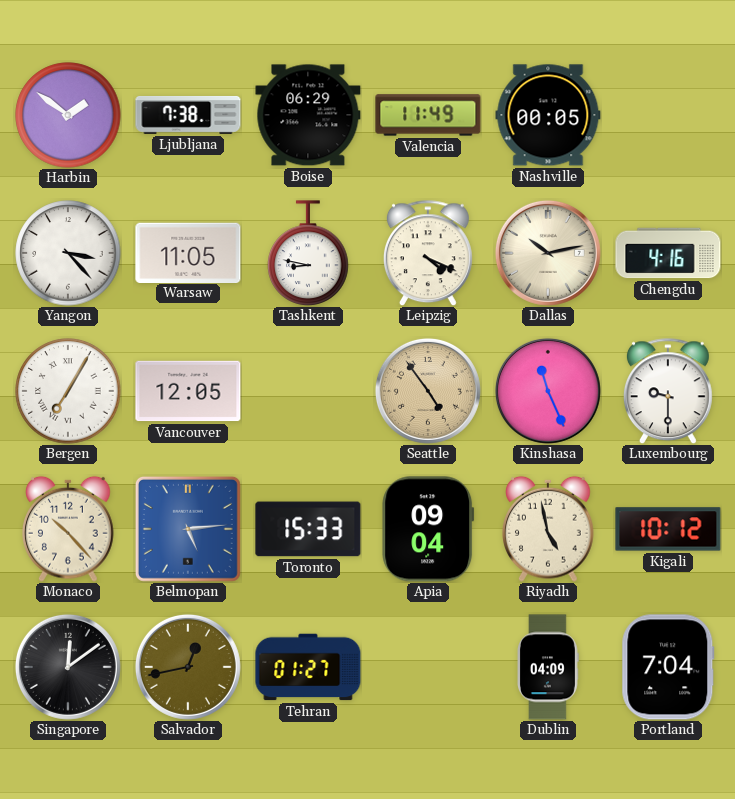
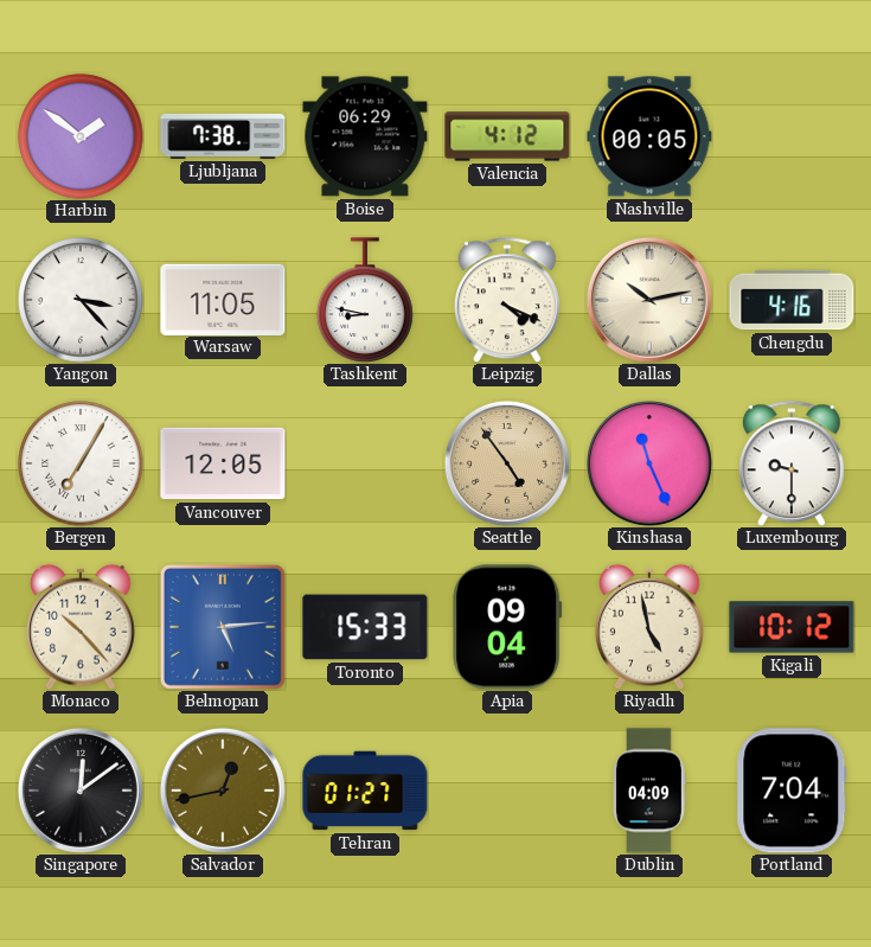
Valencia: 11:49 -> 4:12
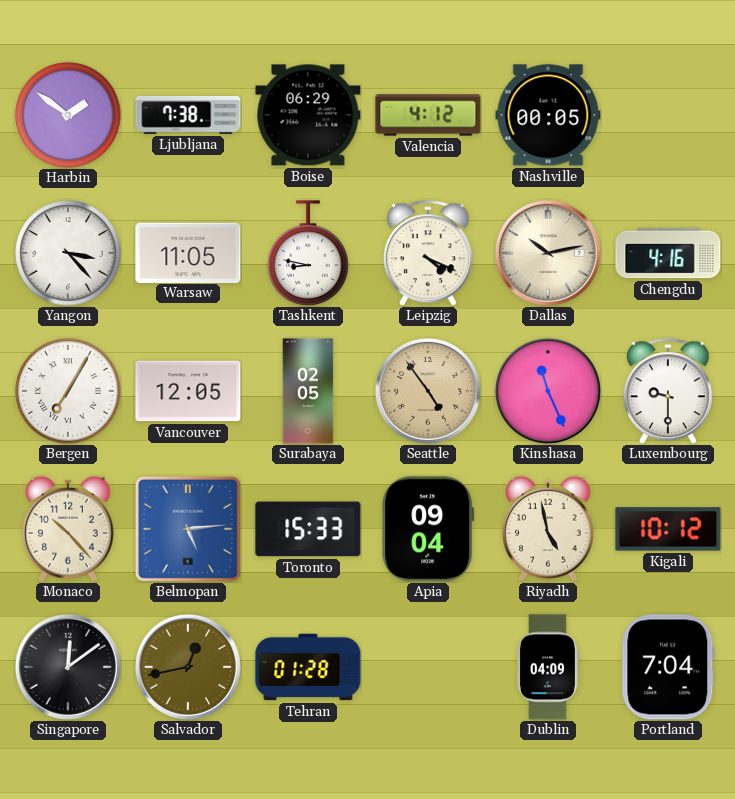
Surabaya: none -> 02:05
Tehran: 01:27 -> 01:28
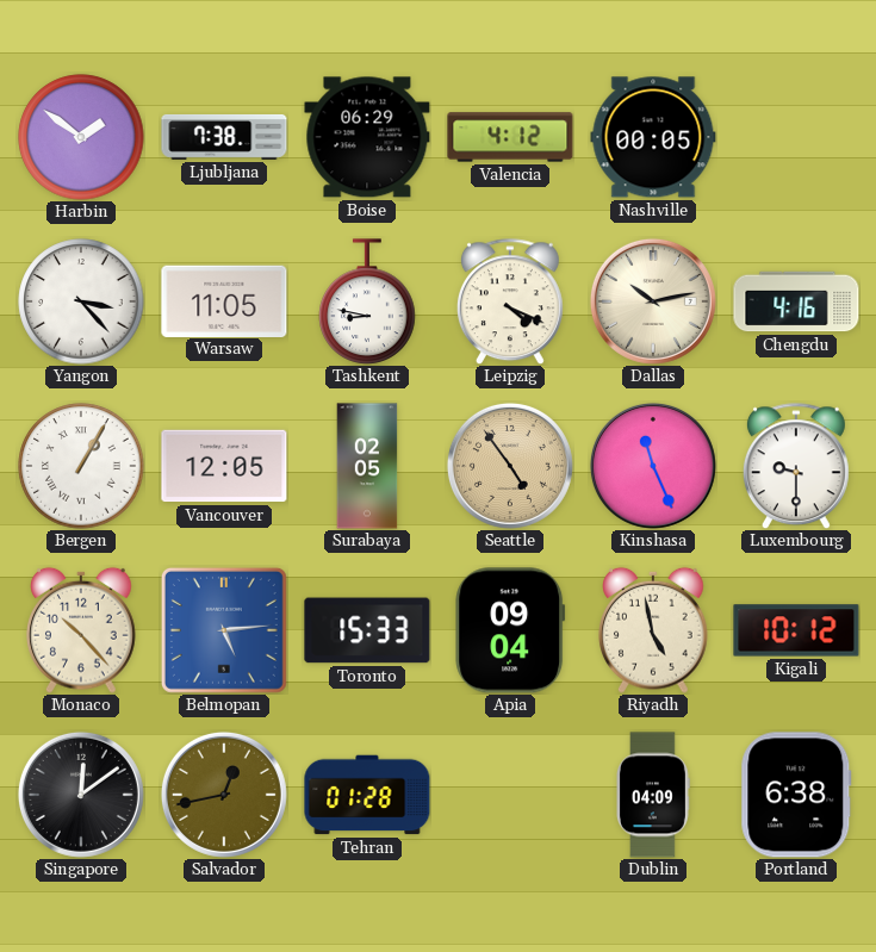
Bergen: 7:05 -> 1:05
Portland: 7:04 -> 6:38
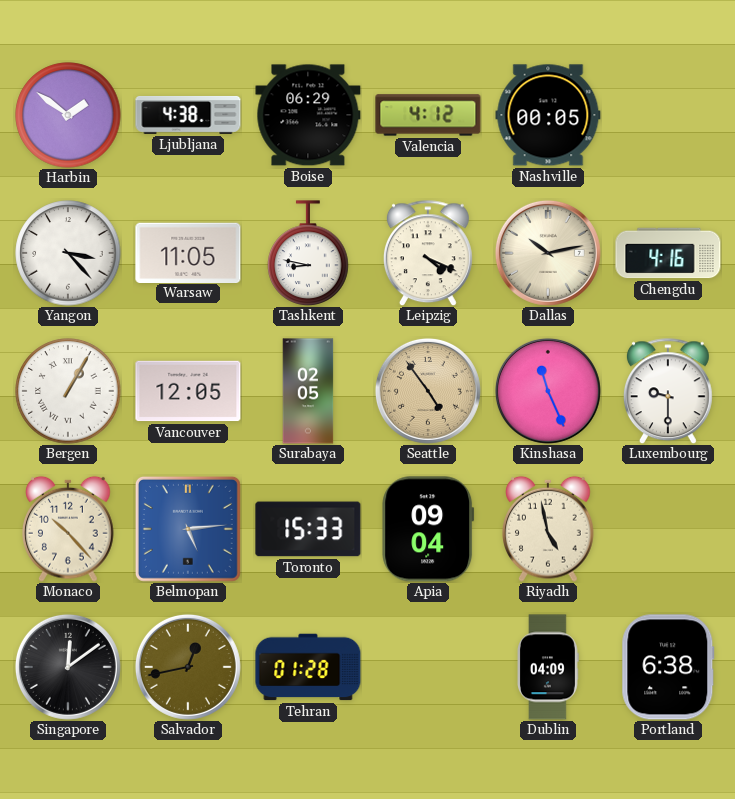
Ljubljana: 7:38 -> 4:38
Kigali: 10:12 -> none
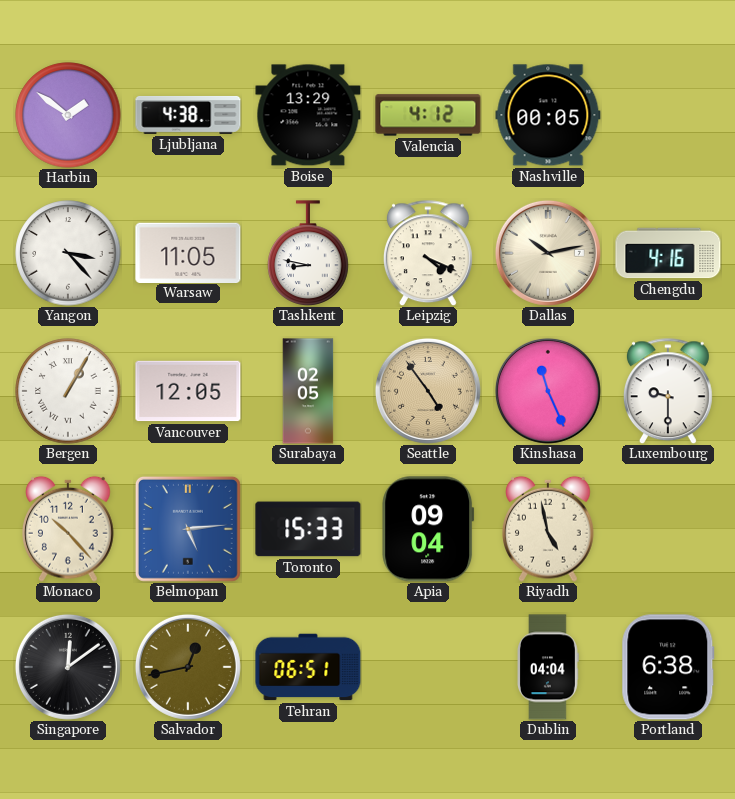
Boise: 06:29 -> 13:29
Tehran: 01:28 -> 06:51
Dublin: 04:09 -> 04:04
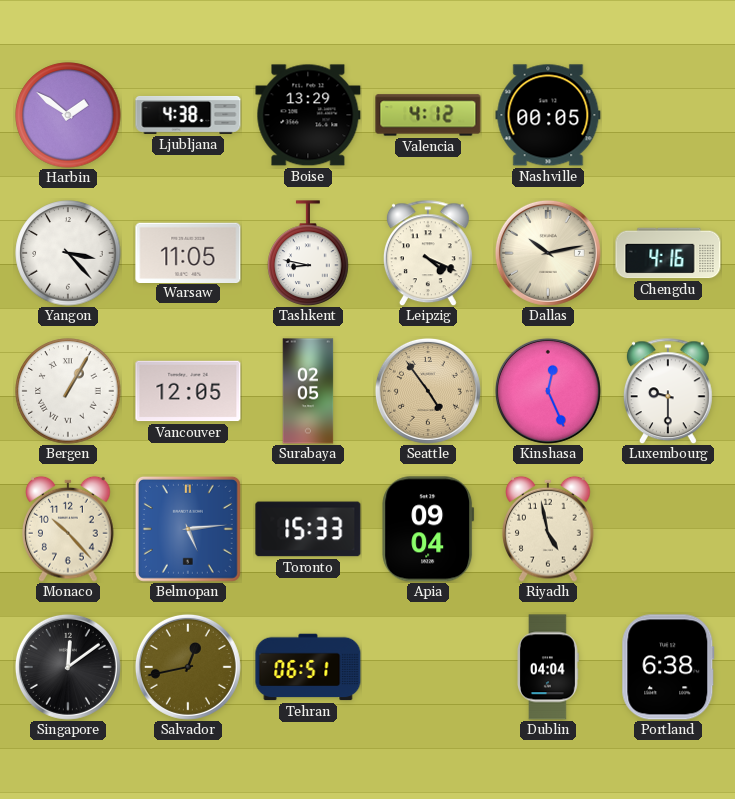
Kinshasa: 11:26 -> 12:26
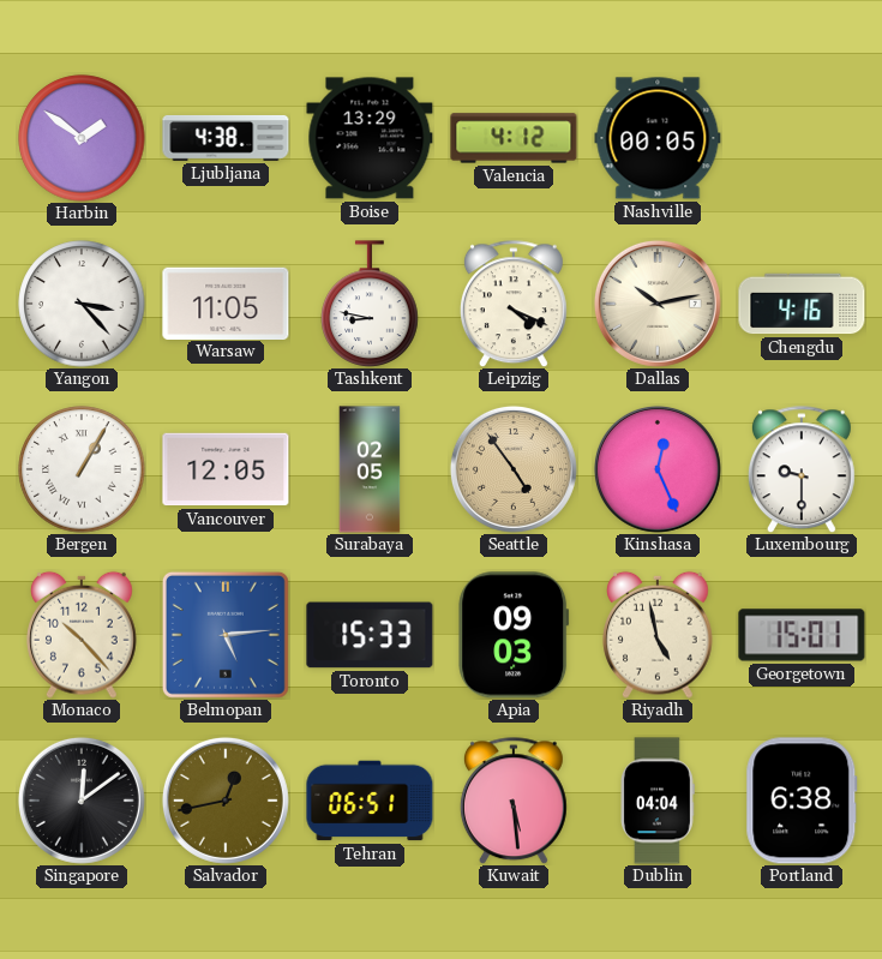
Apia: 09:04 -> 09:03
Georgetown: none -> 15:01
Kuwait: none -> 5:29
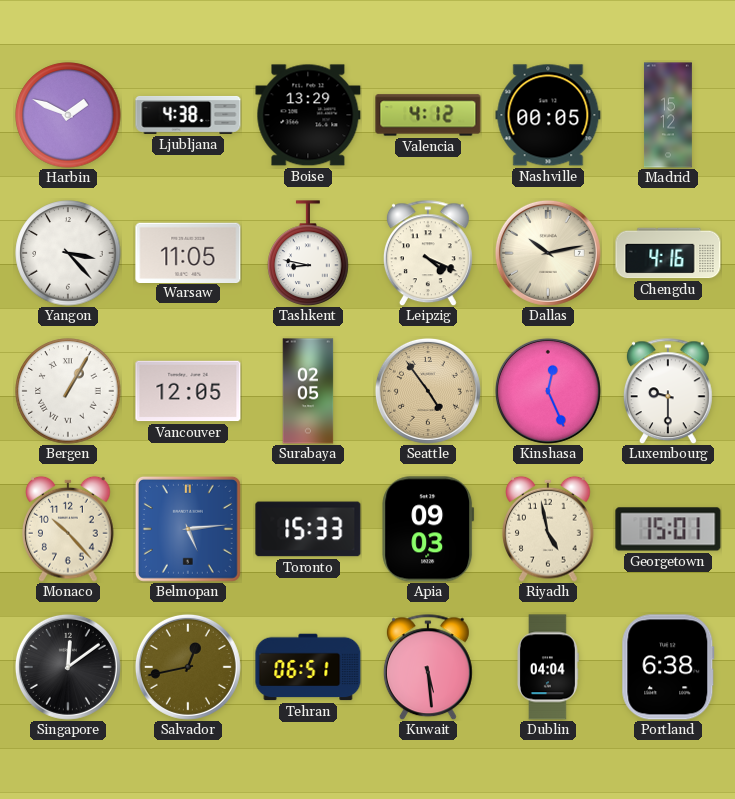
Harbin: 1:51 -> 1:49
Madrid: none -> 15:12
